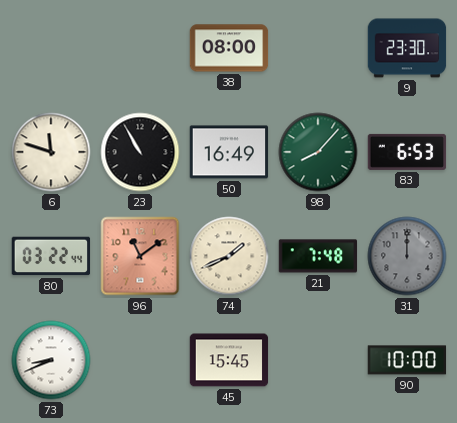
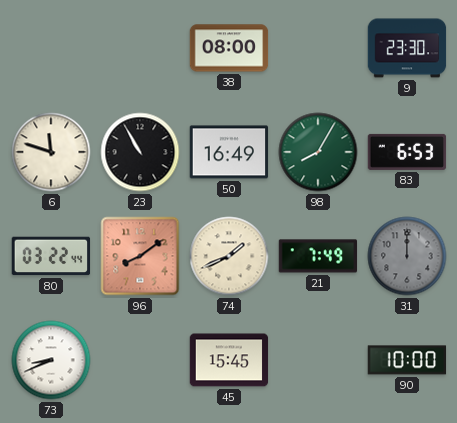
98: 8:07 -> 8:05
96: 11:09 -> 8:09
21: 7:48 -> 7:49
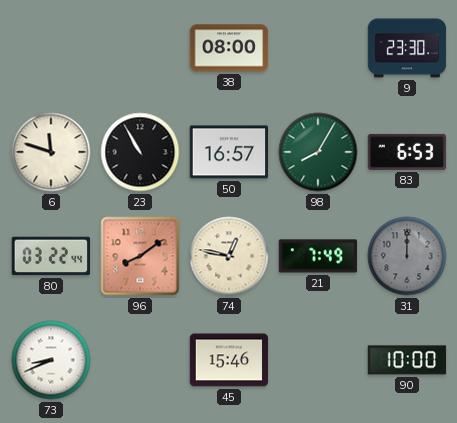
50: 16:49 -> 16:57
74: 1:41 -> 12:47
45: 15:45 -> 15:46
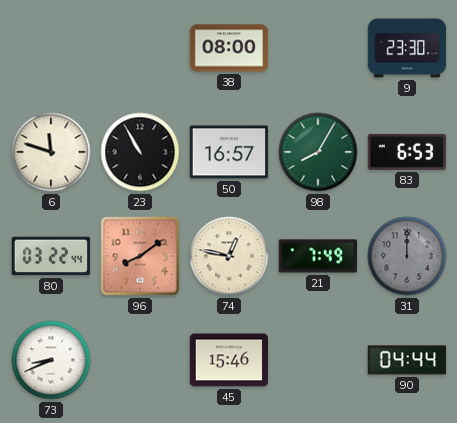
90: 10:00 -> 04:44
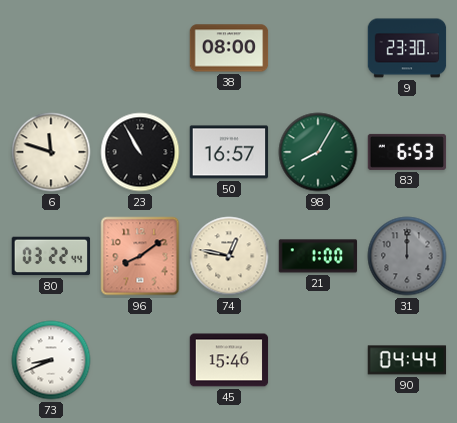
21: 7:49 -> 1:00
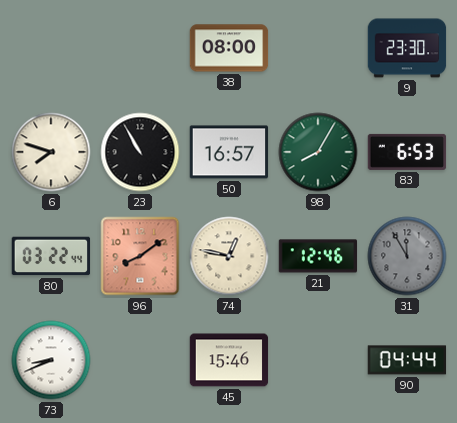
6: 11:48 -> 7:48
21: 1:00 -> 12:46
31: 12:00 -> 11:55
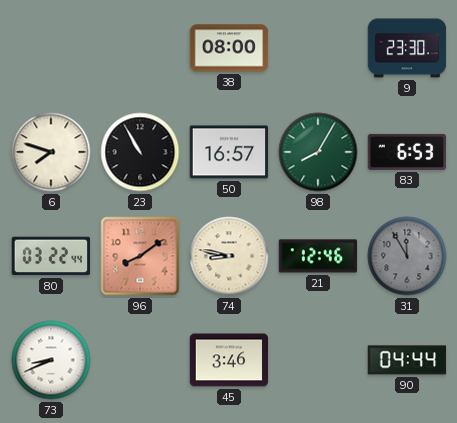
74: 12:47 -> 8:47
45: 15:46 -> 3:46
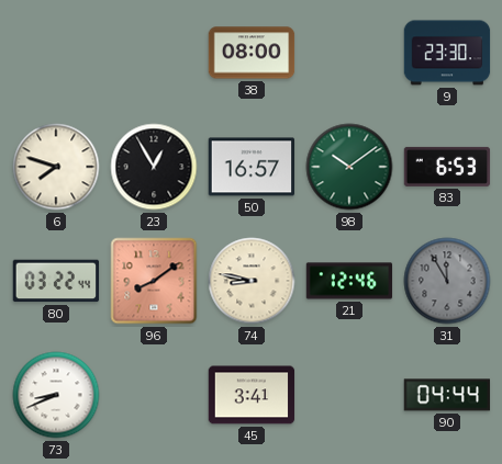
23: 10:55 -> 12:55
98: 8:05 -> 10:09
45: 3:46 -> 3:41
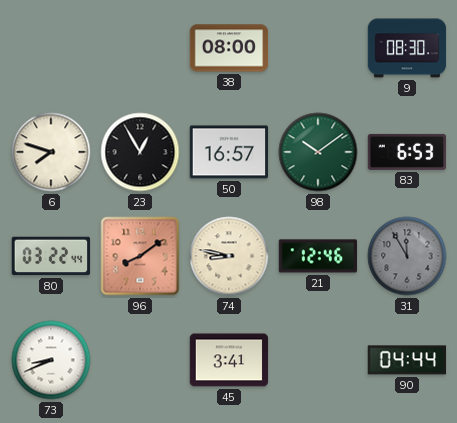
9: 23:30 -> 08:30
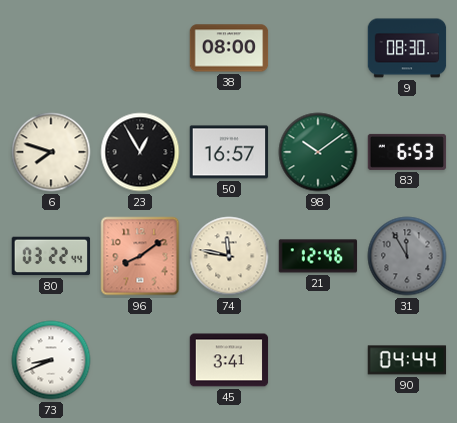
74: 8:47 -> 11:47
